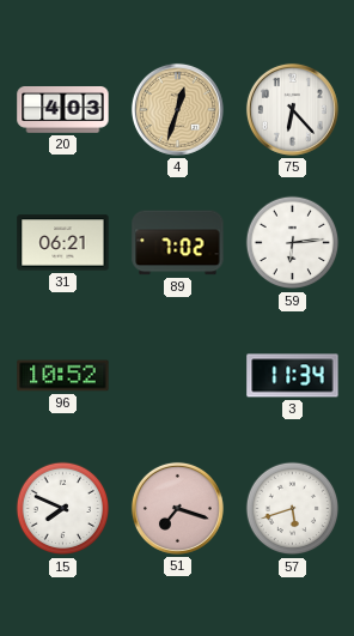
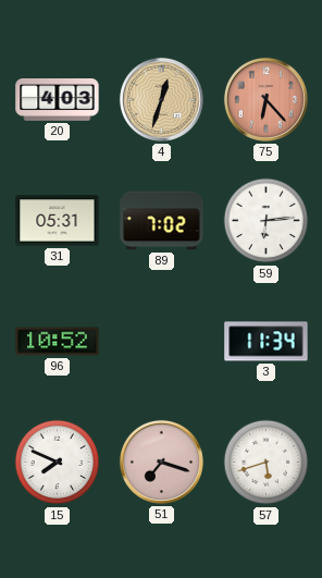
75 dial: white -> salmon
31: 06:21 -> 05:31
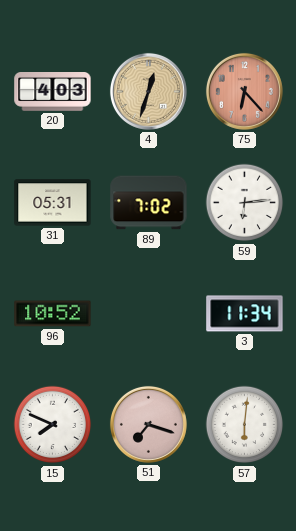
57: 5:42 -> 6:01
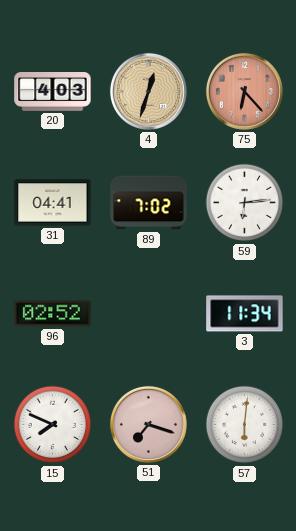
31: 05:31 -> 04:41
96: 10:52 -> 02:52
